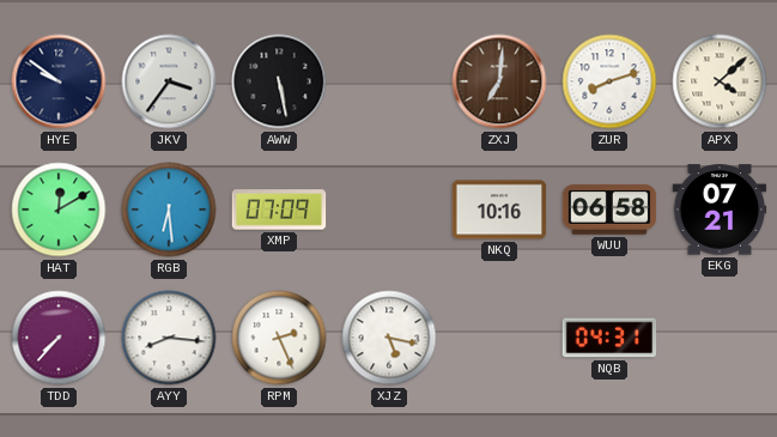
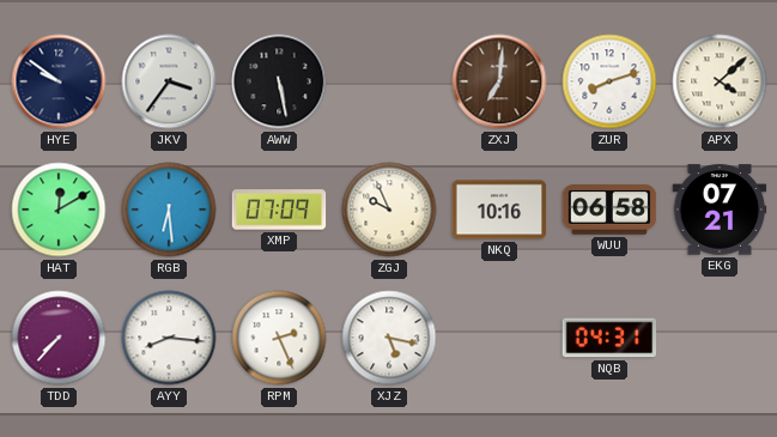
ZGJ: none -> 9:56
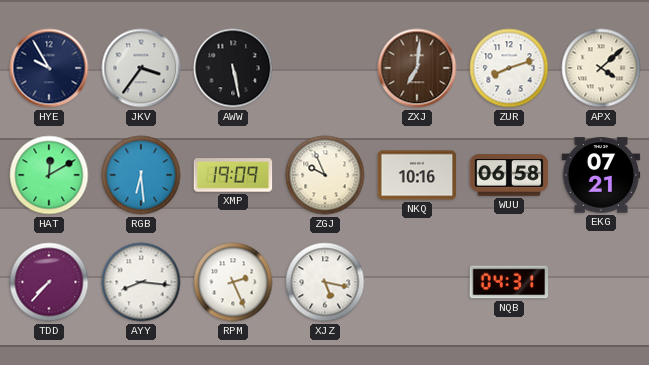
HYE: 9:51 -> 9:55
XMP: 07:09 -> 19:09
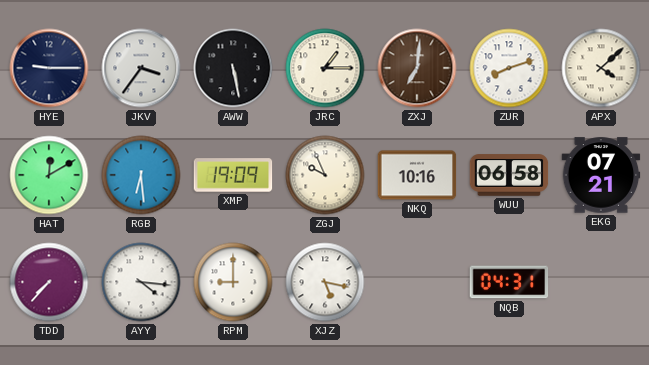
HYE: 9:55 -> 9:15
JRC: none -> 1:15
AYY: 8:16 -> 4:16
RPM: 2:26 -> 9:00
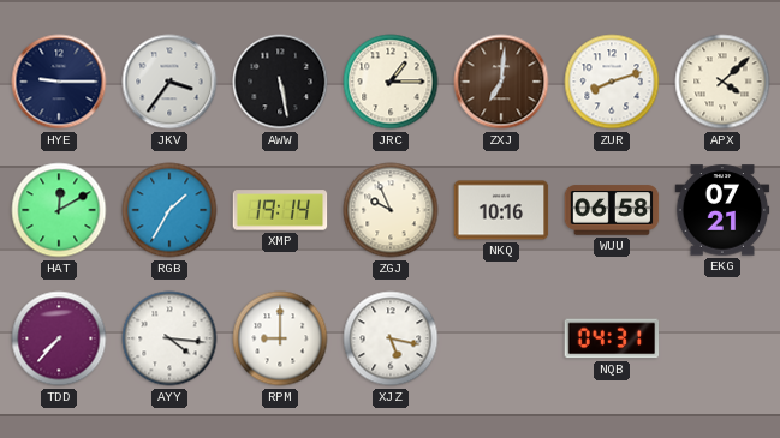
RGB: 6:29 -> 1:35
XMP: 19:09 -> 19:14
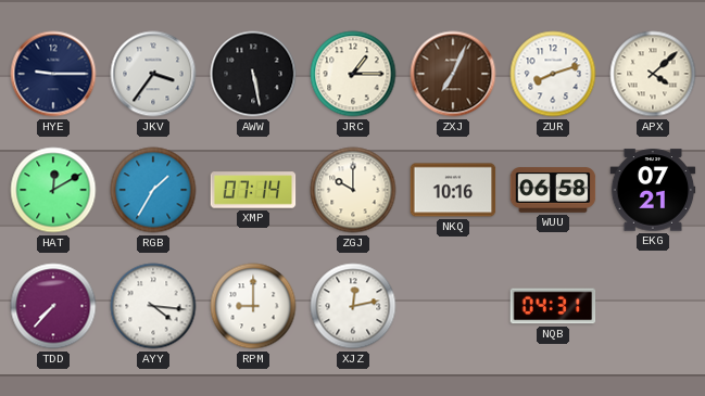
ZXJ: 7:01 -> 7:04
XMP: 19:14 -> 07:14
ZGJ: 9:56 -> 10:00
XJZ: 5:17 -> 12:13
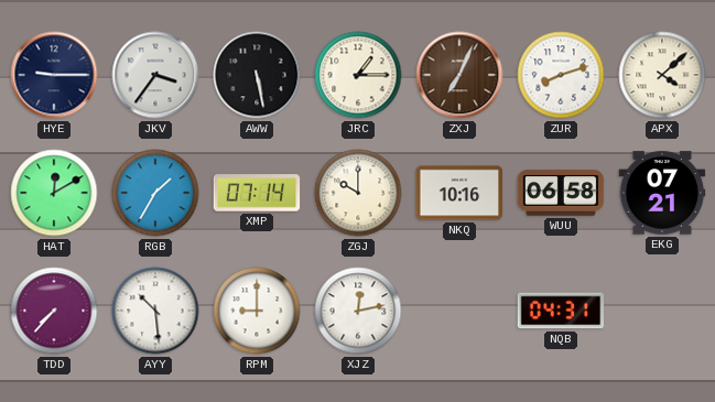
AYY: 4:16 -> 10:29
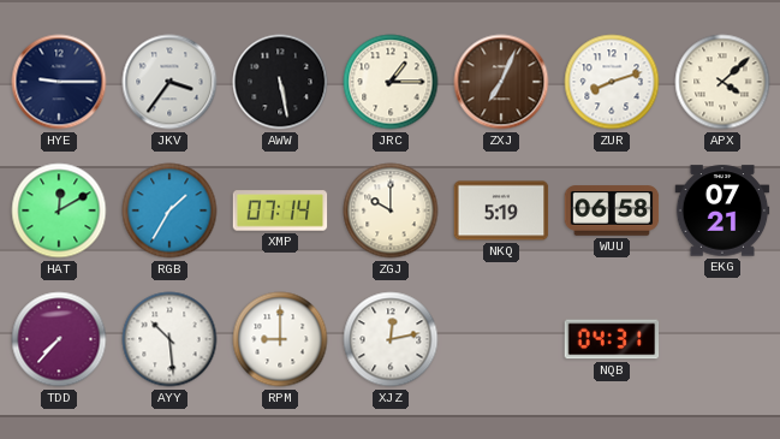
NKQ: 10:16 -> 5:19
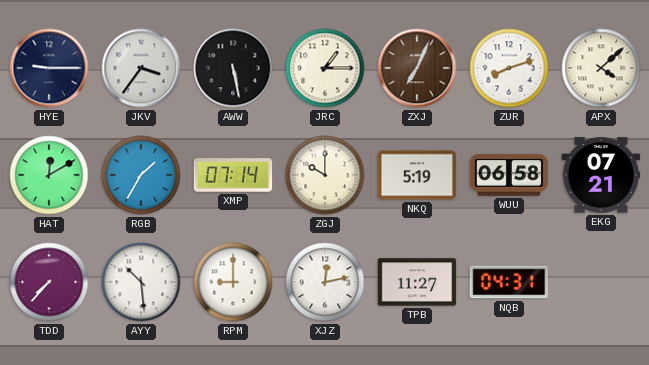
TPB: none -> 11:27
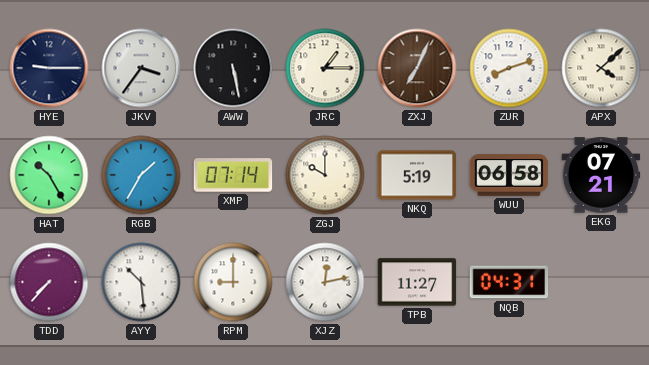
HAT: 12:10 -> 10:25
